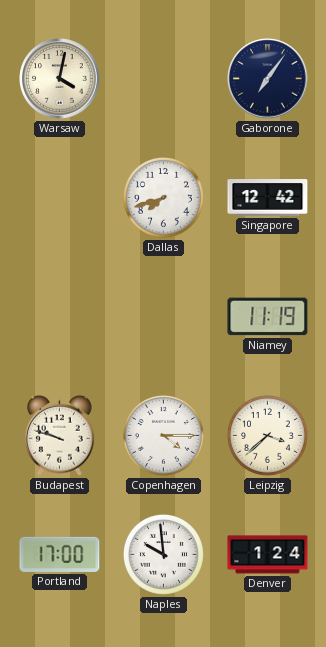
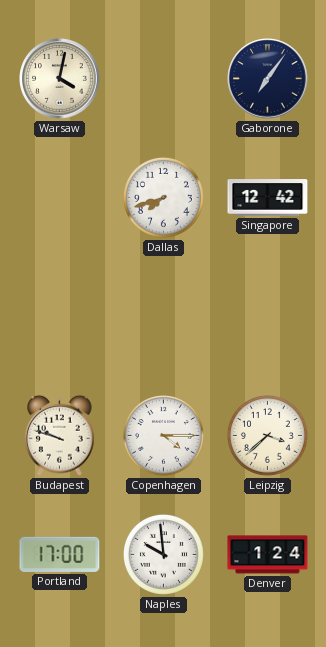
Niamey: 11:19 -> none
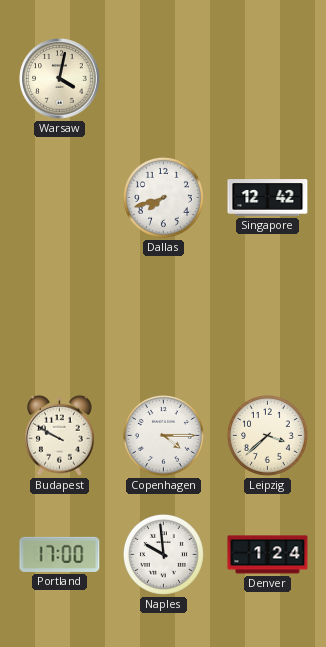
Gaborone: 7:06 -> none
Budapest: 9:48 -> 9:50
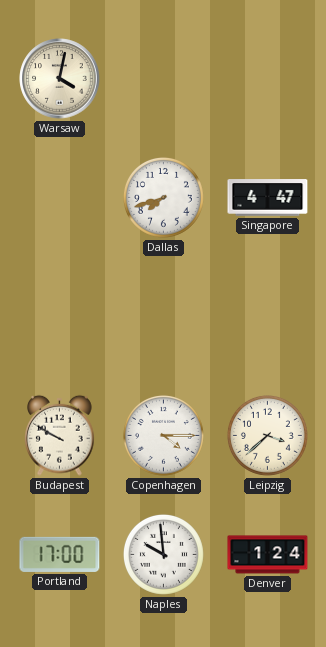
Singapore: 12:42 -> 4:47
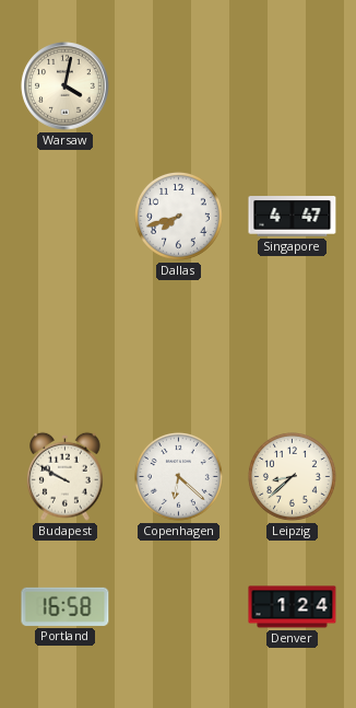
Copenhagen: 4:15 -> 6:22
Leipzig: 3:38 -> 8:38
Portland: 17:00 -> 16:58
Naples: 9:59 -> none
